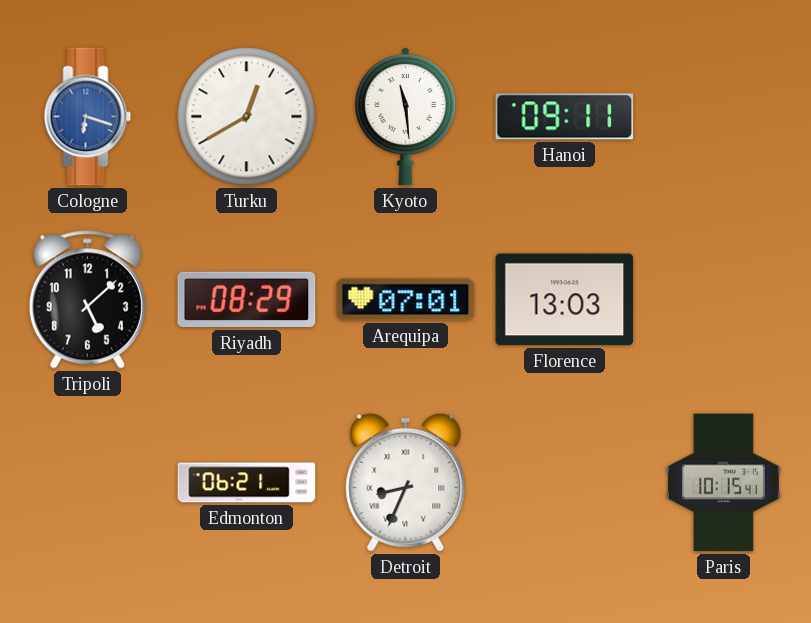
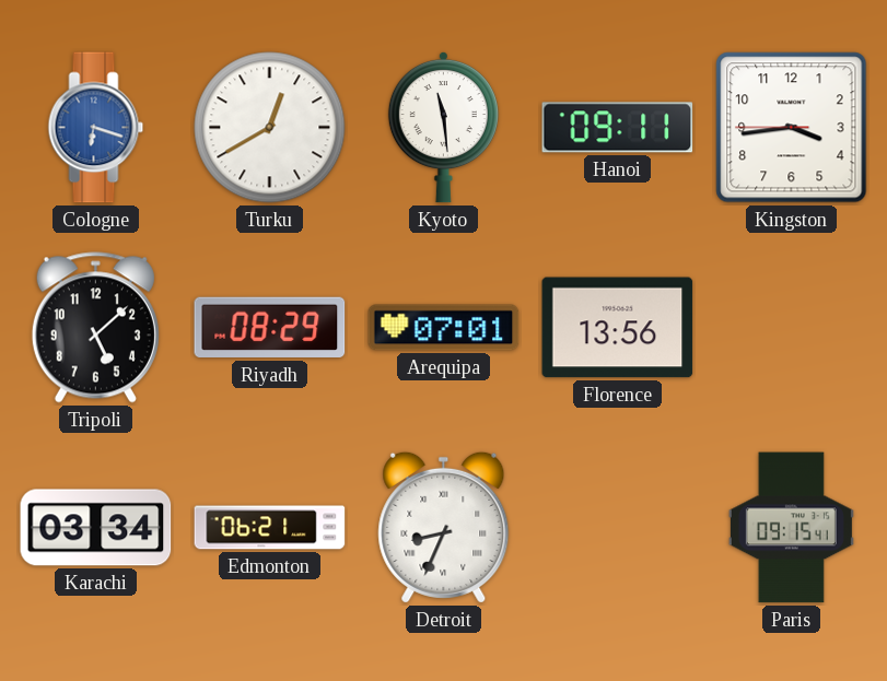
Kingston: none -> 3:43
Florence: 13:03 -> 13:56
Karachi: none -> 03:34
Paris: 10:15 -> 09:15
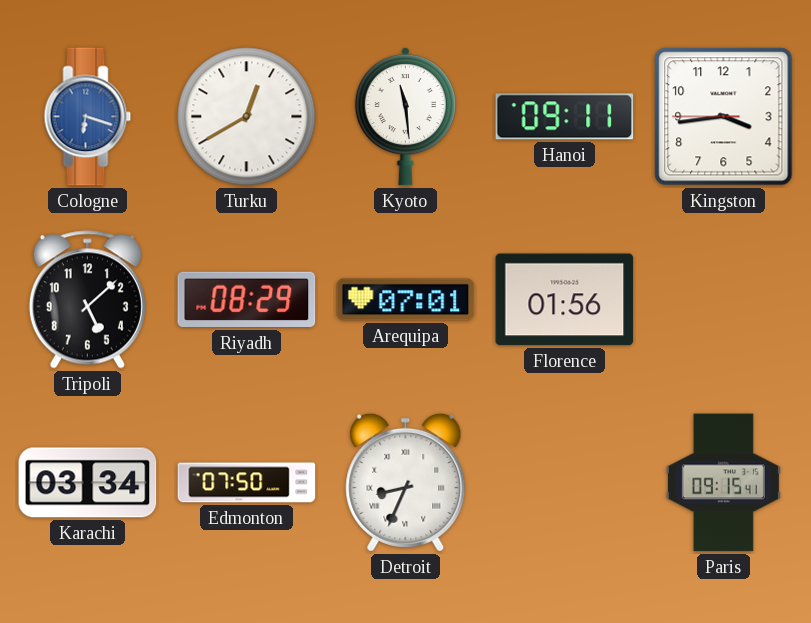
Florence: 13:56 -> 01:56
Edmonton: 06:21 -> 07:50
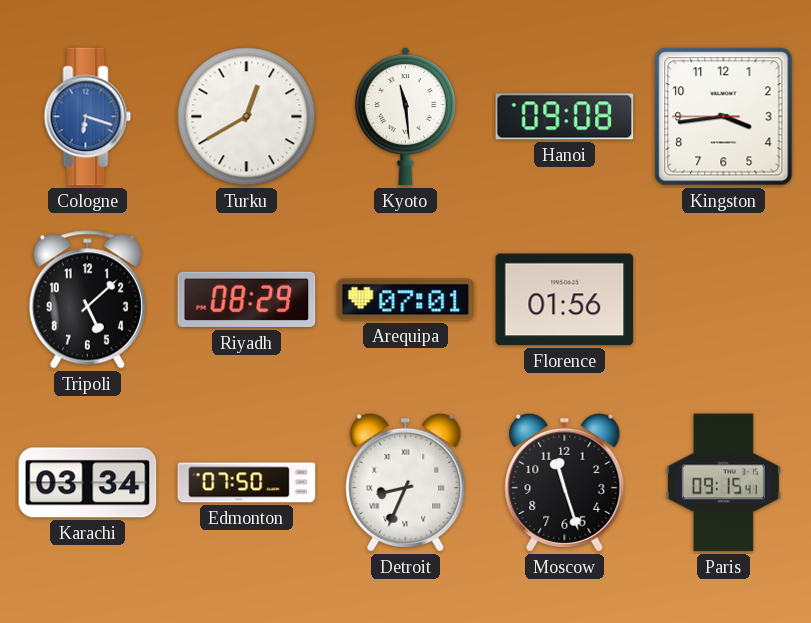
Hanoi: 09:11 -> 09:08
Moscow: none -> 11:27
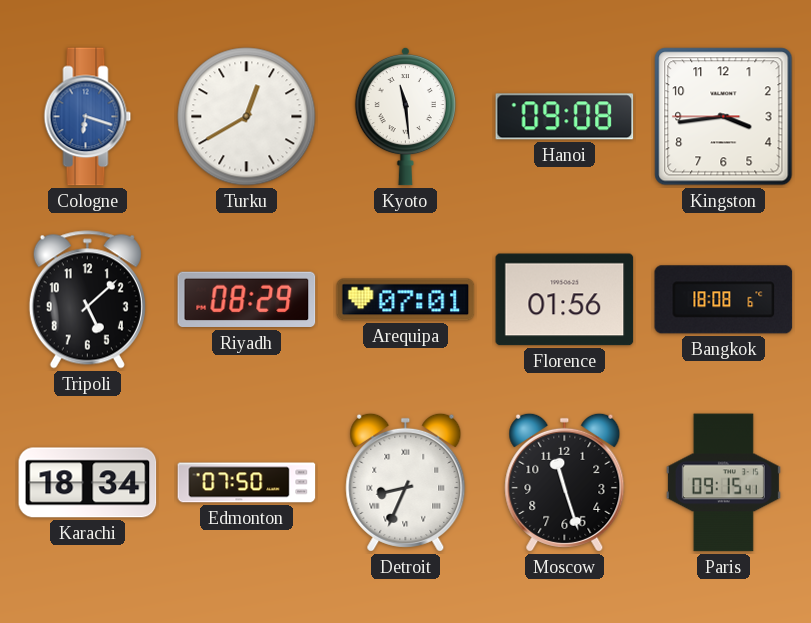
Bangkok: none -> 18:08
Karachi: 03:34 -> 18:34
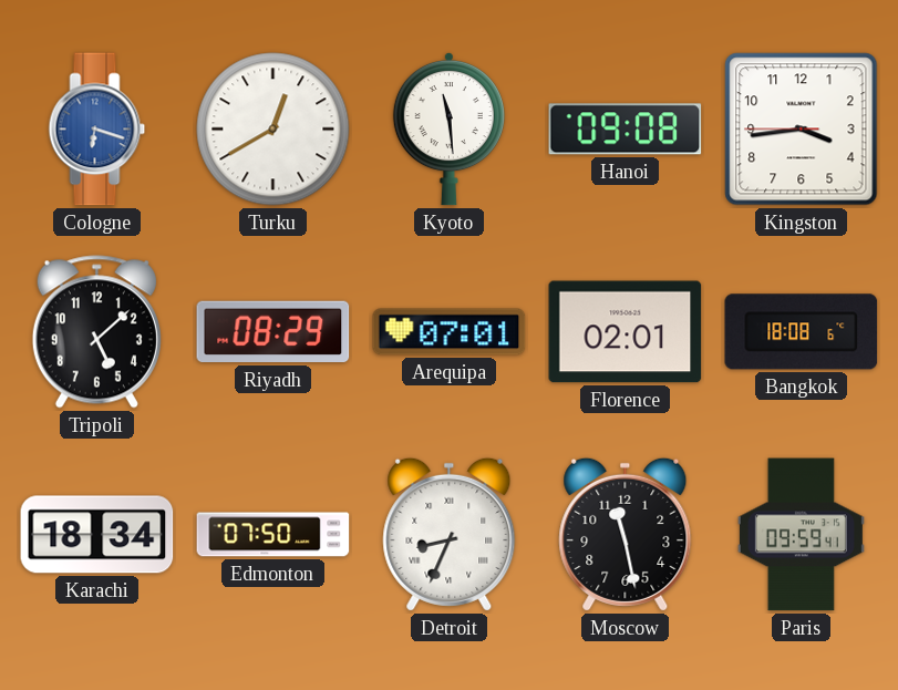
Florence: 01:56 -> 02:01
Moscow: 11:27 -> 11:28
Paris: 09:15 -> 09:59
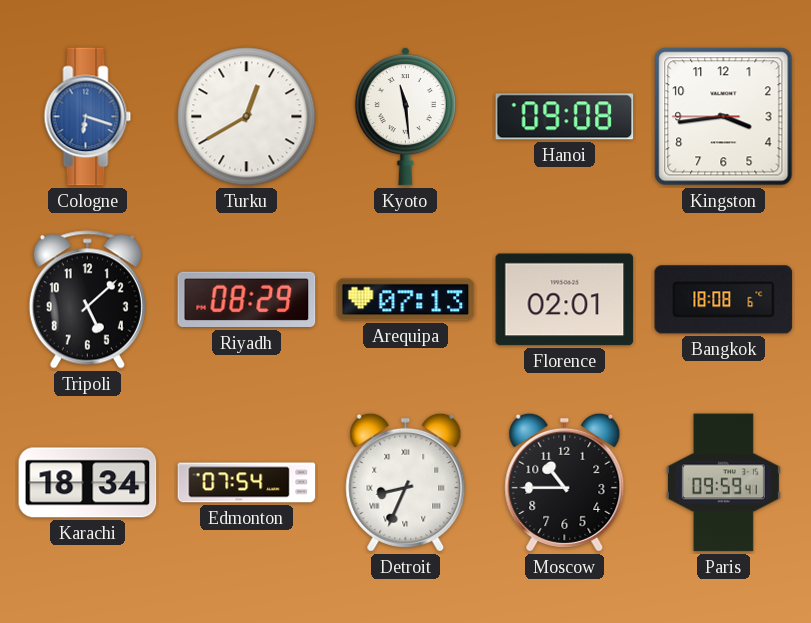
Arequipa: 07:01 -> 07:13
Edmonton: 07:50 -> 07:54
Moscow: 11:28 -> 10:45
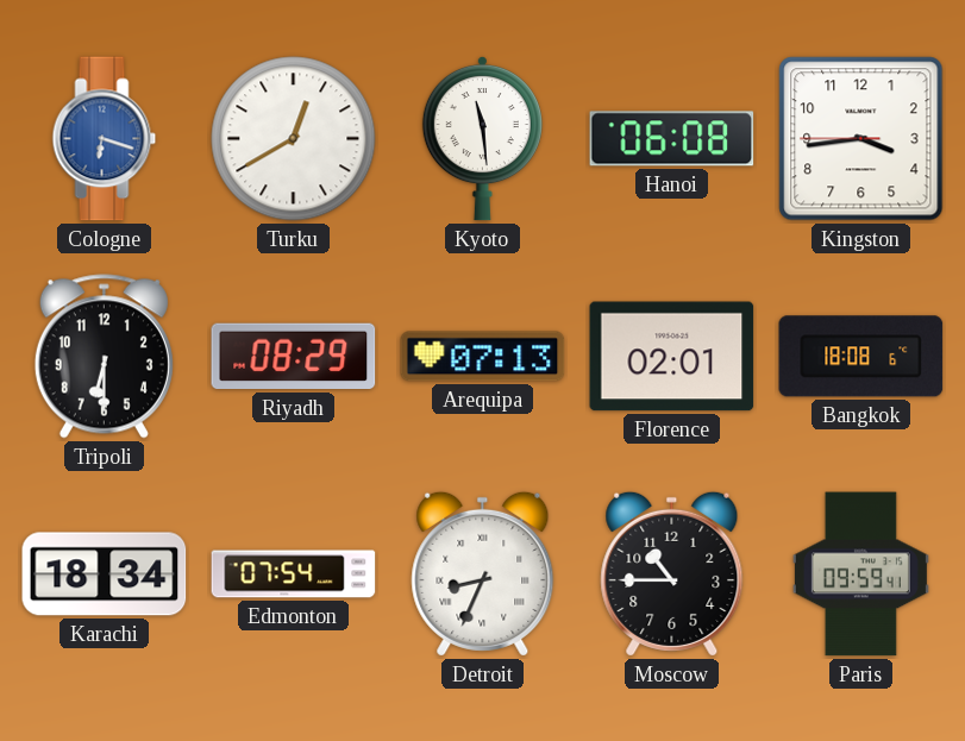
Hanoi: 09:08 -> 06:08
Tripoli: 5:08 -> 6:30
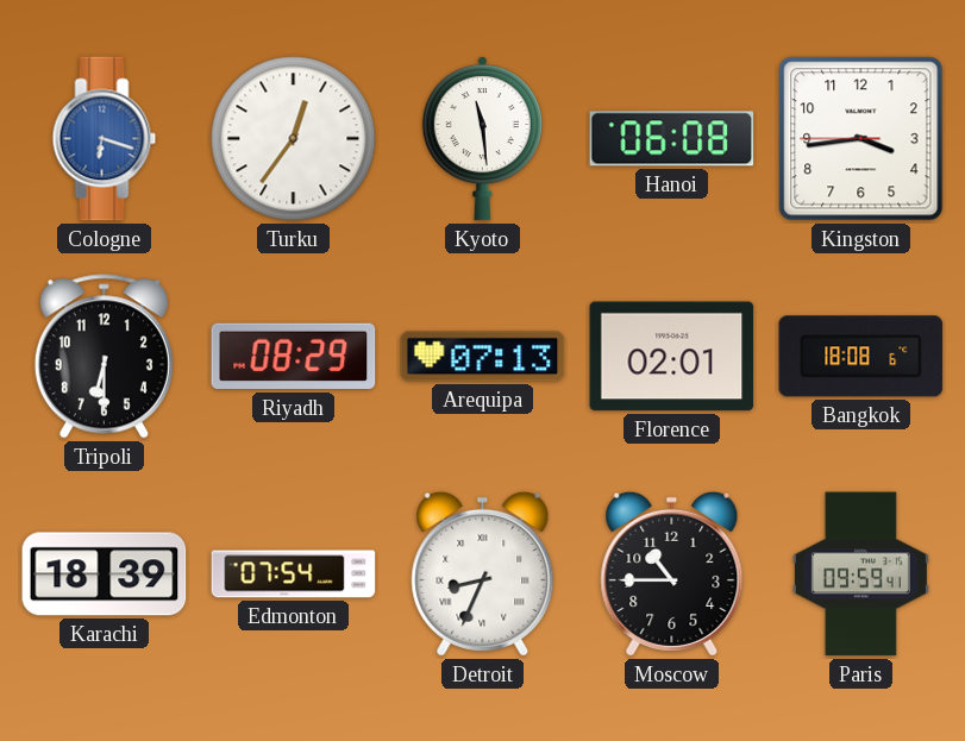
Turku: 12:40 -> 12:36
Karachi: 18:34 -> 18:39
